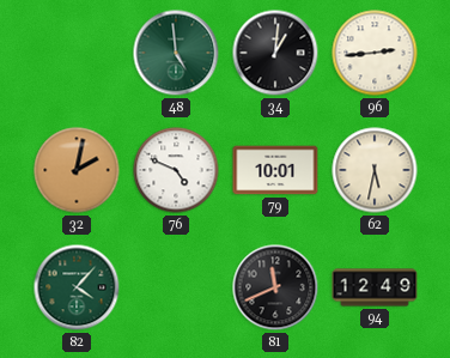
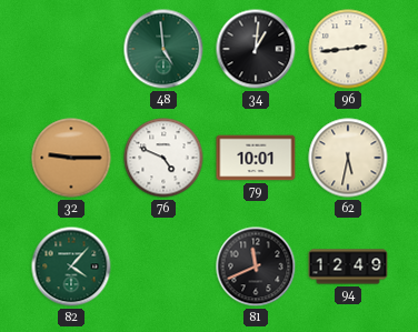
32: 2:02 -> 9:15
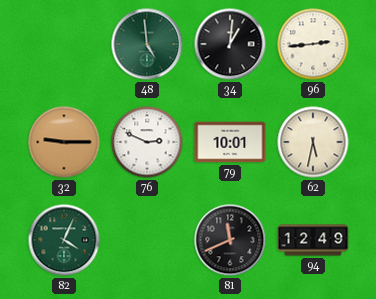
76: 4:49 -> 2:49
82: 4:07 -> 4:04
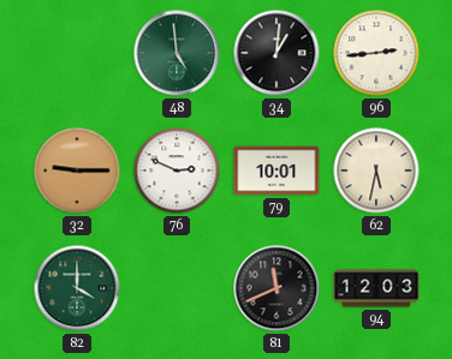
82: 4:04 -> 4:00
94: 12:49 -> 12:03
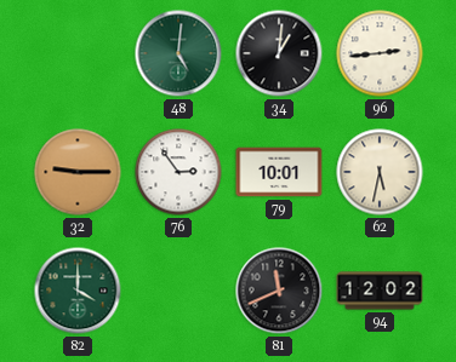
48: 4:59 -> 5:01
76: 2:49 -> 2:54
94: 12:03 -> 12:02
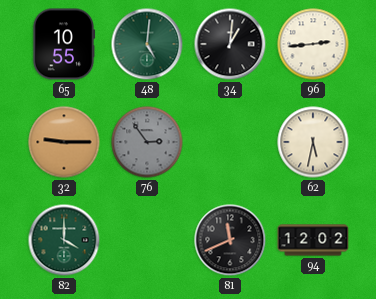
65: none -> 10:55
76 dial: white -> grey
79: 10:01 -> none
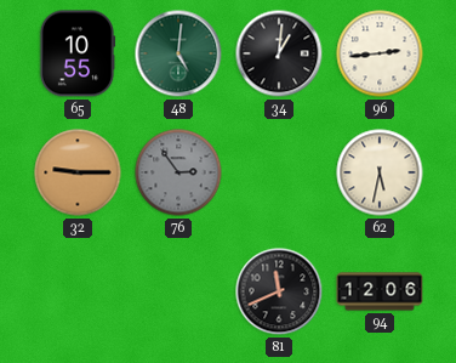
82: 4:00 -> none
94: 12:02 -> 12:06
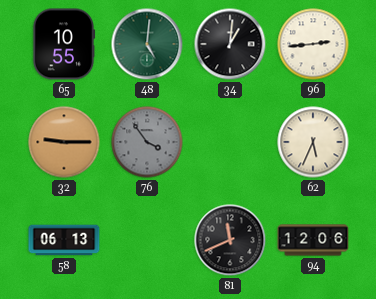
76: 2:54 -> 3:54
62: 5:32 -> 5:34
58: none -> 06:13
